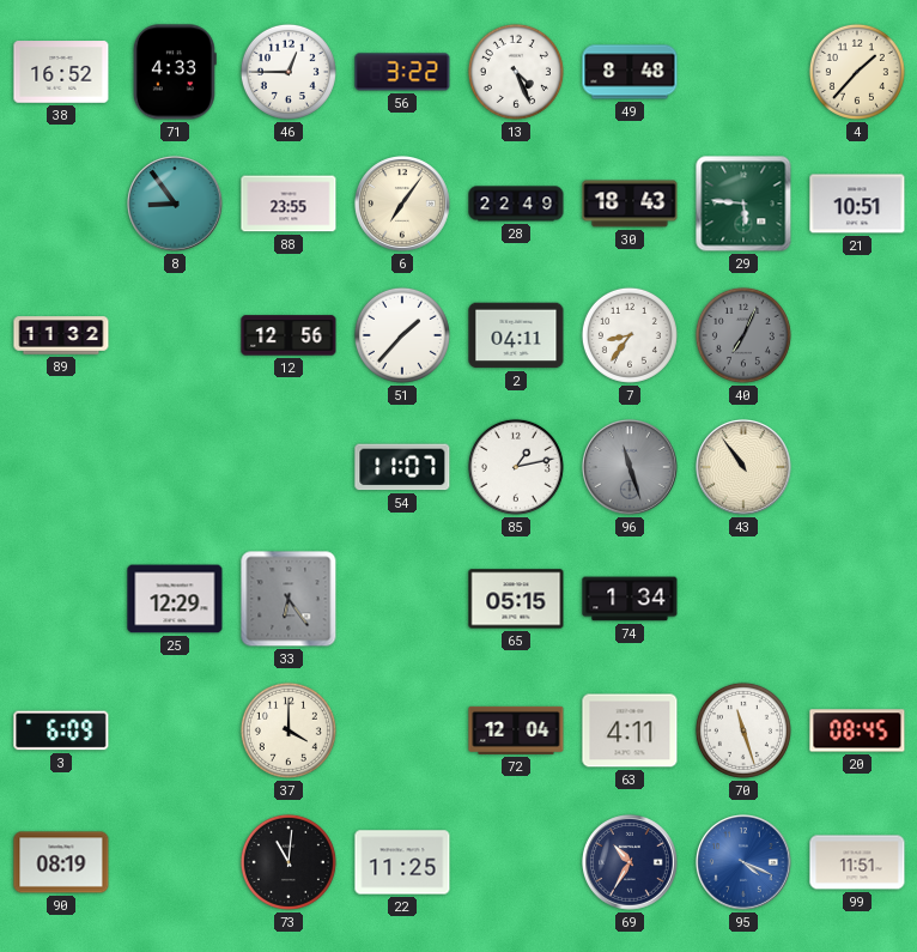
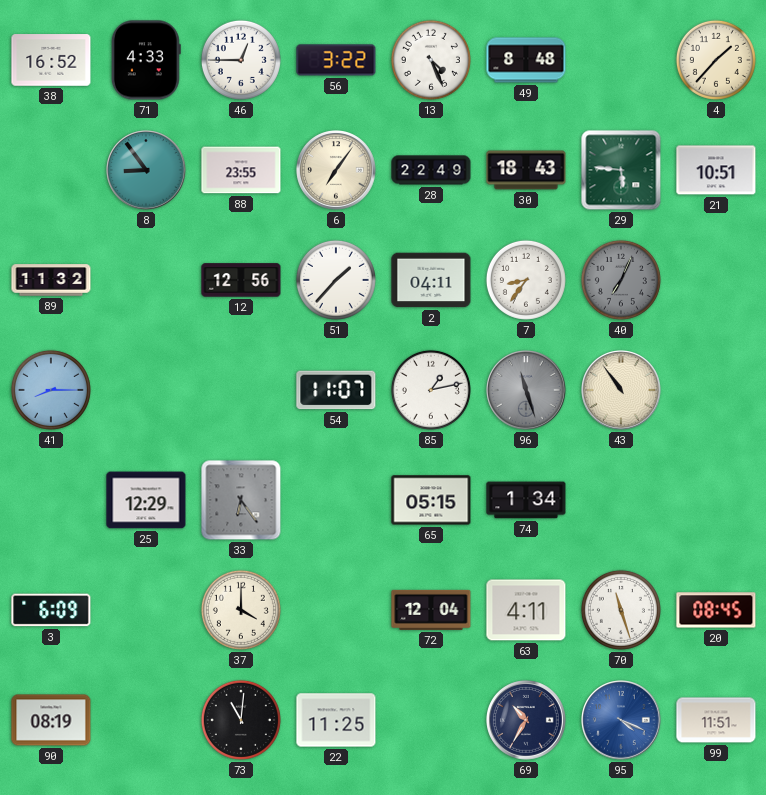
41: none -> 8:15
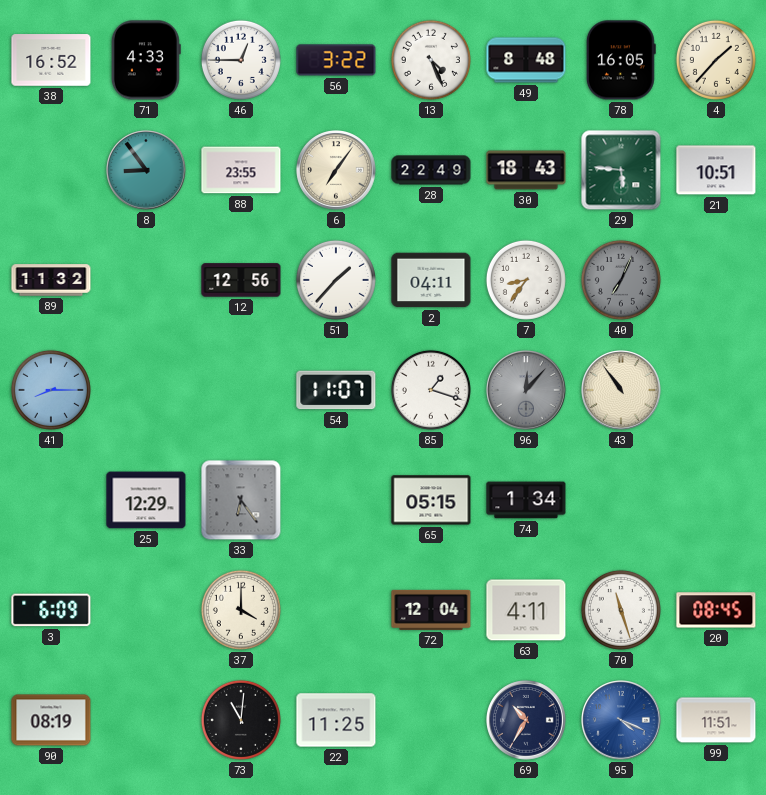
78: none -> 16:05
85: 1:13 -> 1:18
96: 11:27 -> 12:07
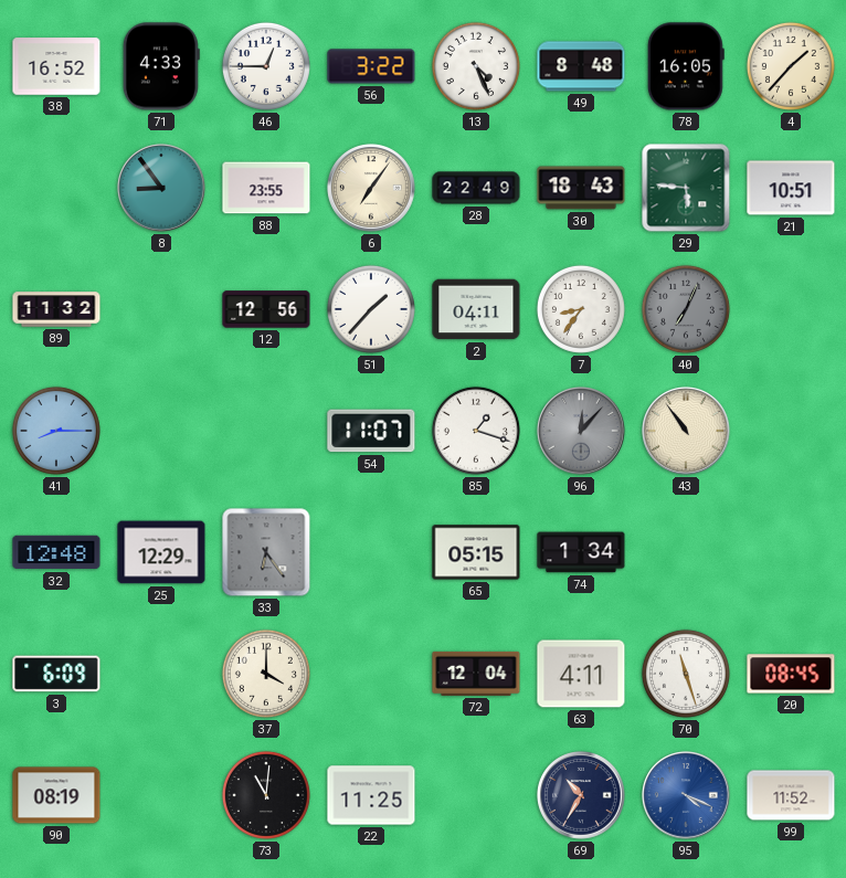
32: none -> 12:48
99: 11:51 -> 11:52
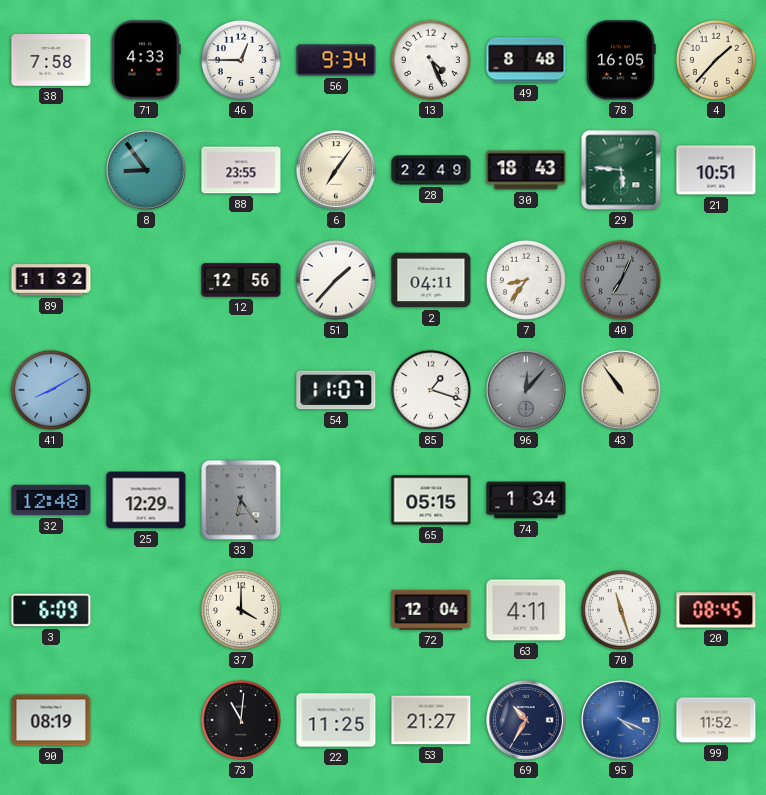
38: 16:52 -> 7:58
56: 3:22 -> 9:34
41: 8:15 -> 8:10
53: none -> 21:27
